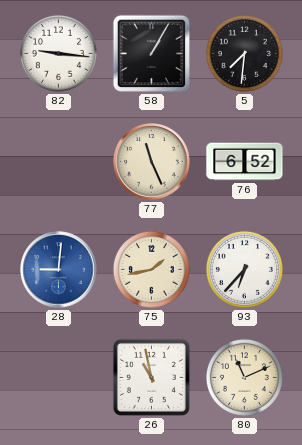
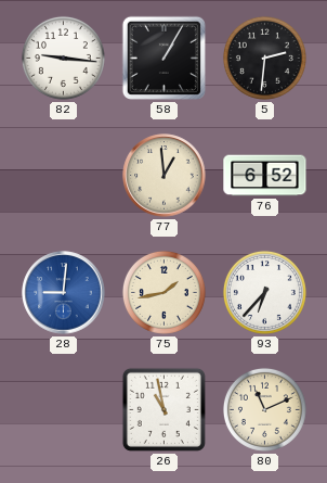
5: 7:31 -> 2:31
77: 11:26 -> 12:59
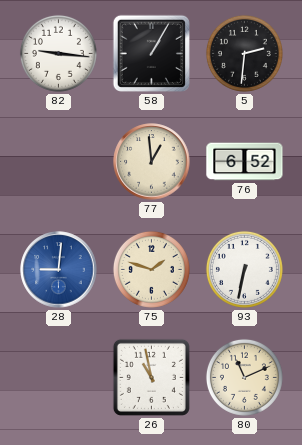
75: 1:43 -> 1:48
93: 6:37 -> 6:32
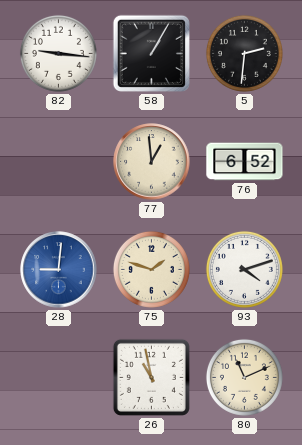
93: 6:32 -> 4:12
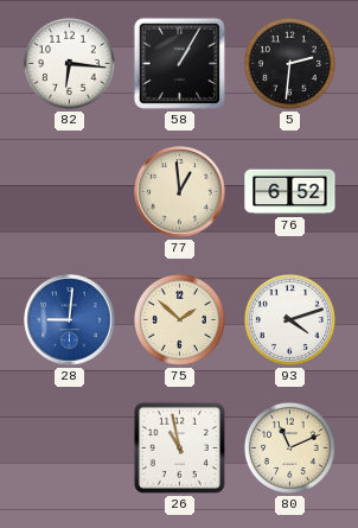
82: 9:16 -> 6:16
75: 1:48 -> 1:52
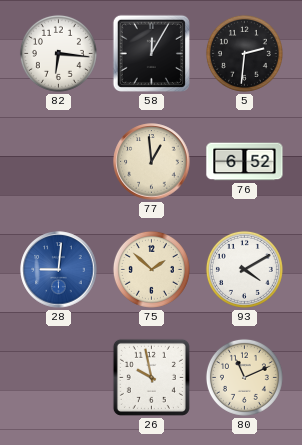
58: 1:05 -> 12:05
93: 4:12 -> 4:10
26: 10:58 -> 9:58
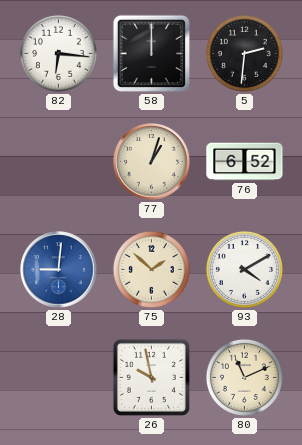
58: 12:05 -> 12:00
77: 12:59 -> 1:03
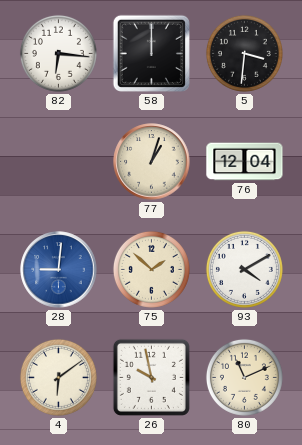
5: 2:31 -> 3:31
76: 6:52 -> 12:04
4: none -> 6:09
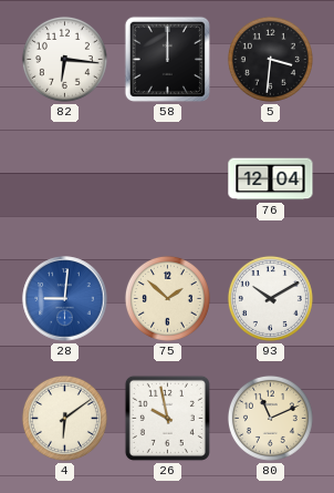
77: 1:03 -> none
93: 4:10 -> 10:10
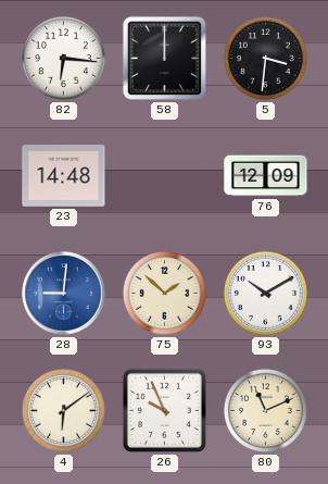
23: none -> 14:48
76: 12:04 -> 12:09
26: 9:58 -> 9:56
